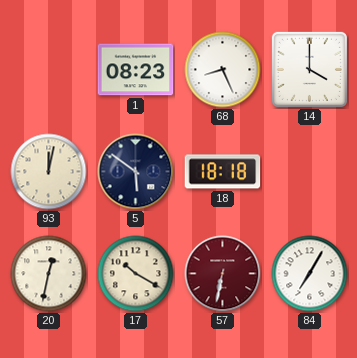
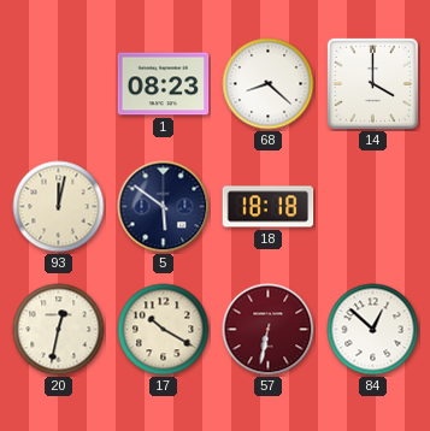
68: 8:26 -> 8:22
84: 7:05 -> 12:52
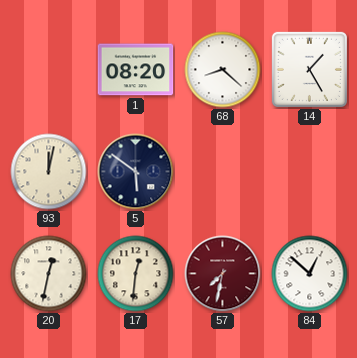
1: 08:23 -> 08:20
14: 4:00 -> 1:25
18: 18:18 -> none
17: 10:20 -> 12:31
57: 6:32 -> 7:32
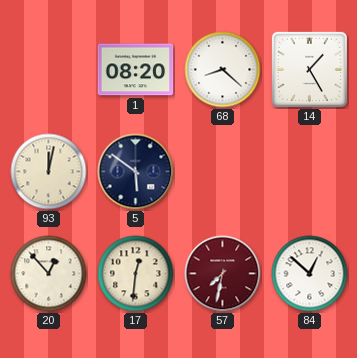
20: 12:32 -> 12:53
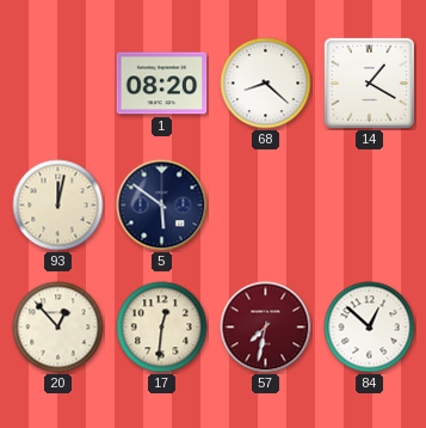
14: 1:25 -> 1:20
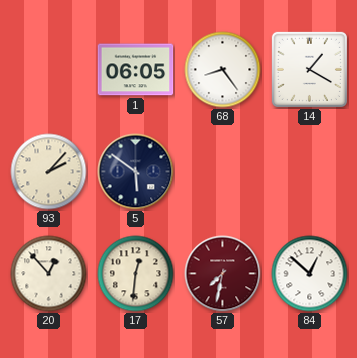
1: 08:20 -> 06:05
68: 8:22 -> 8:24
93: 12:02 -> 2:07
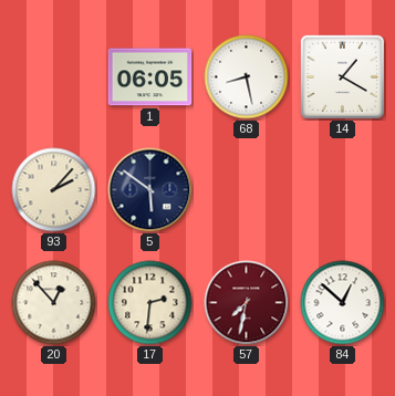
68: 8:24 -> 8:28
17: 12:31 -> 2:31
